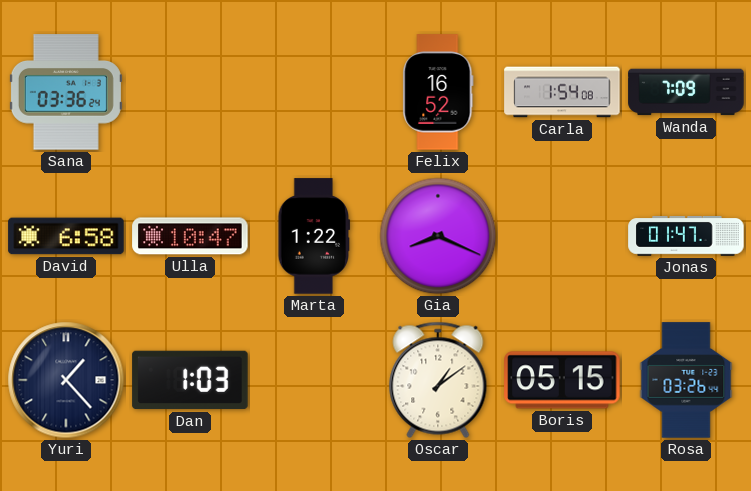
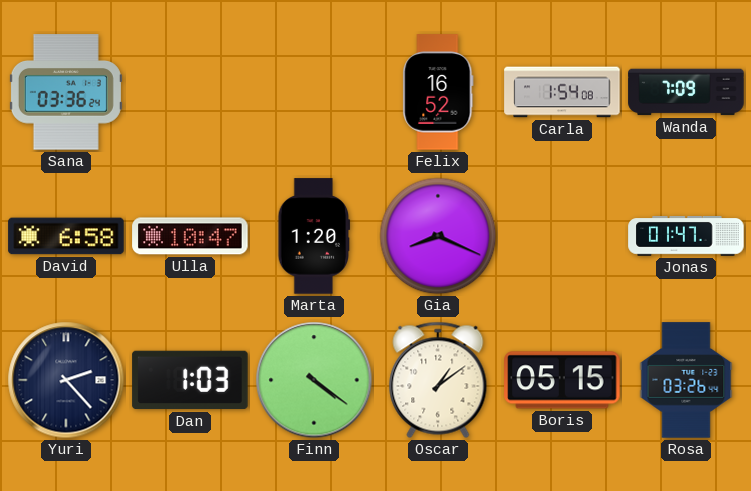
Marta: 1:22 -> 1:20
Yuri: 1:23 -> 2:23
Finn: none -> 4:21
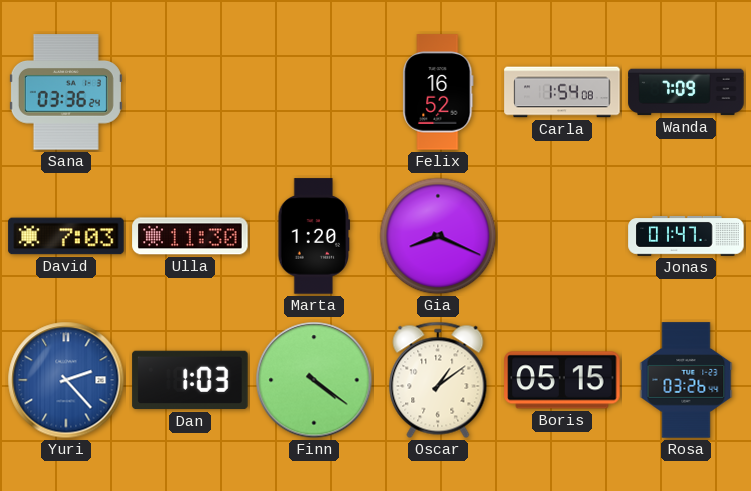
David: 6:58 -> 7:03
Ulla: 10:47 -> 11:30
Yuri dial: navy -> blue
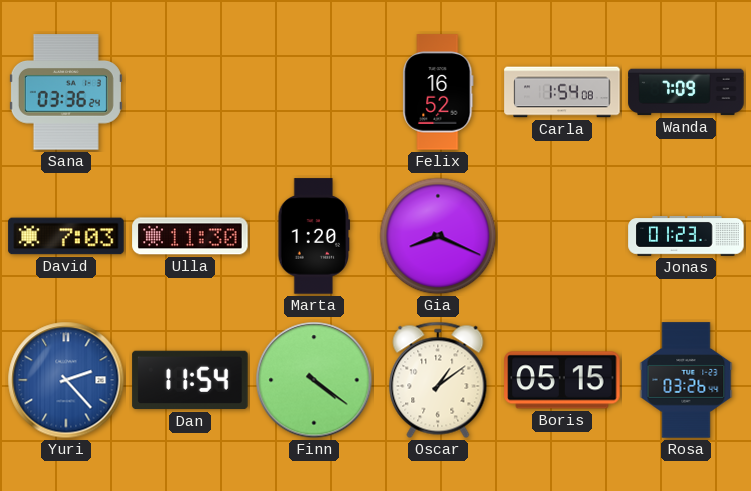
Jonas: 01:47 -> 01:23
Dan: 1:03 -> 11:54
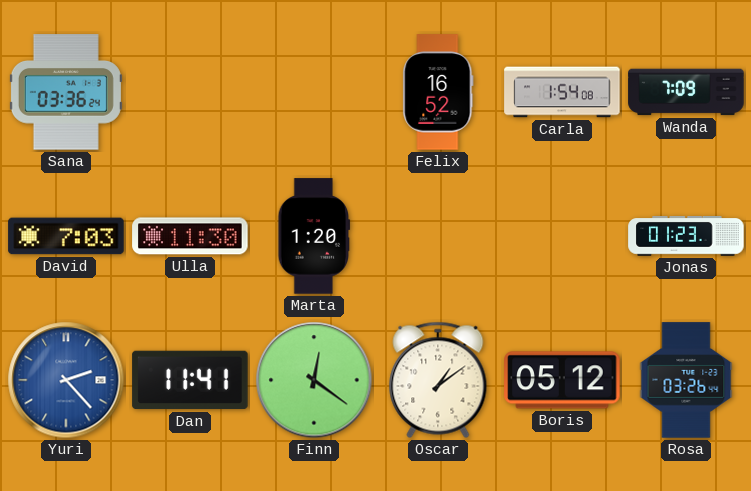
Gia: 8:19 -> none
Dan: 11:54 -> 11:41
Finn: 4:21 -> 12:21
Boris: 05:15 -> 05:12
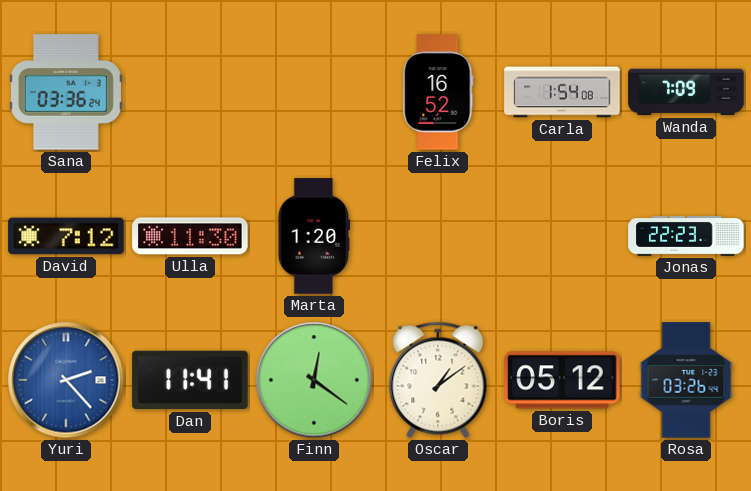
David: 7:03 -> 7:12
Jonas: 01:23 -> 22:23
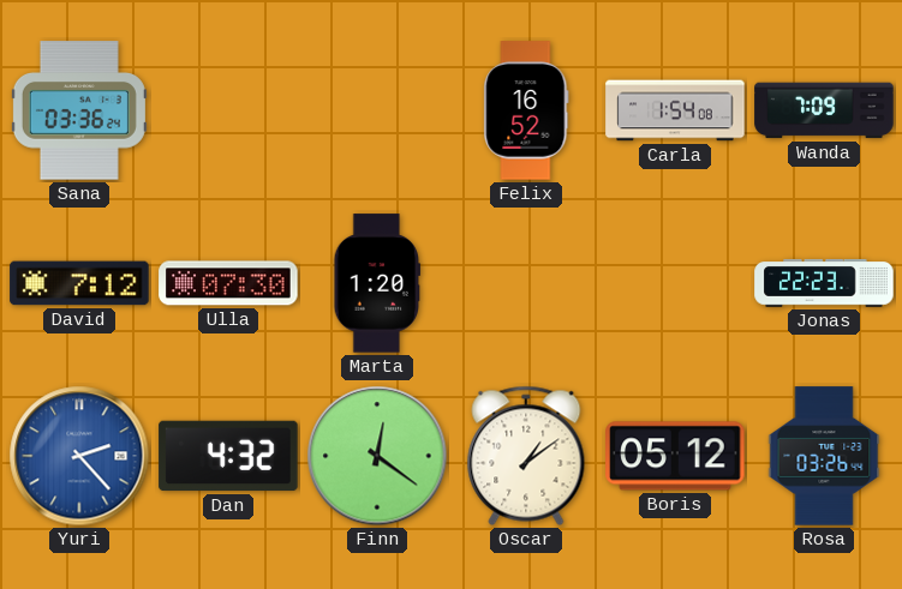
Ulla: 11:30 -> 07:30
Dan: 11:41 -> 4:32
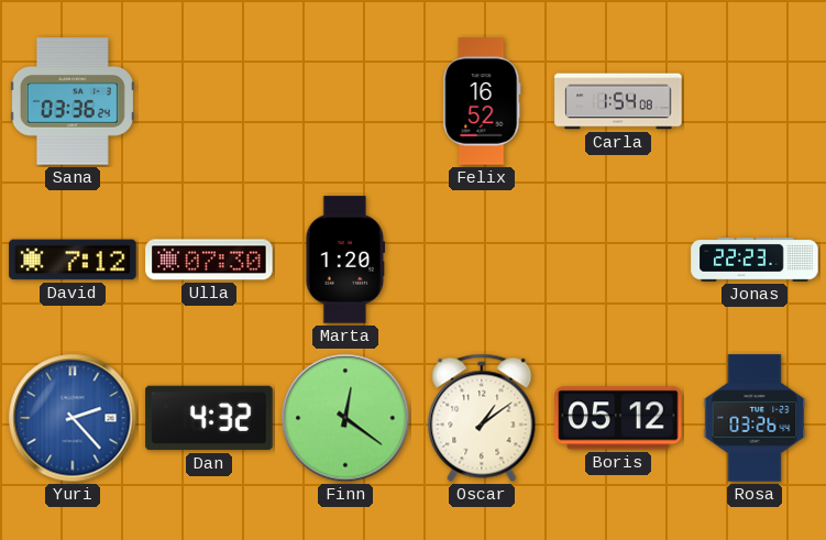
Wanda: 7:09 -> none
